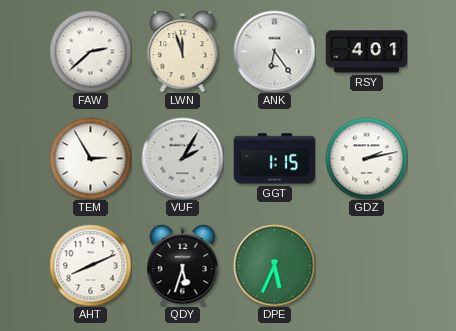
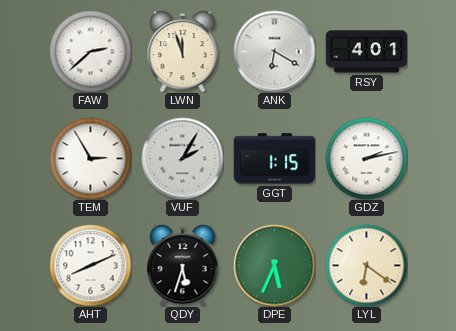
ANK: 6:24 -> 6:20
LYL: none -> 6:21
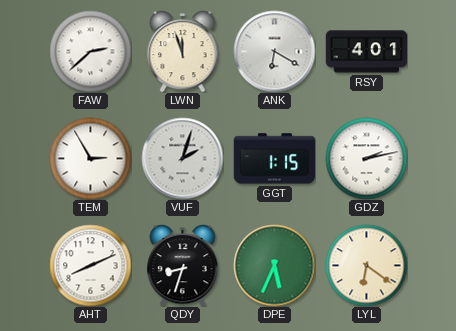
VUF: 2:05 -> 2:03
QDY: 5:33 -> 8:33
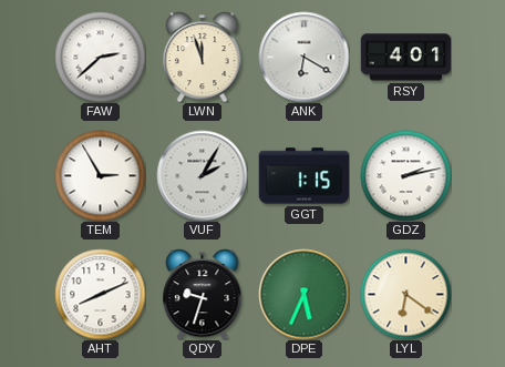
VUF: 2:03 -> 2:05
QDY: 8:33 -> 9:33
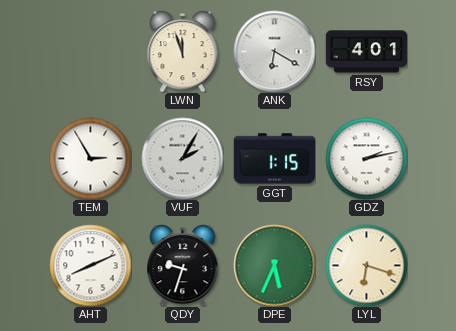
FAW: 2:38 -> none
LYL: 6:21 -> 6:18
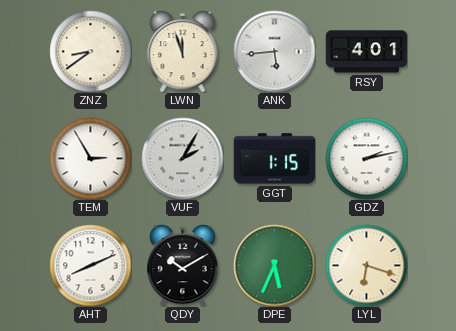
ZNZ: none -> 8:39
ANK: 6:20 -> 5:44
QDY: 9:33 -> 10:10
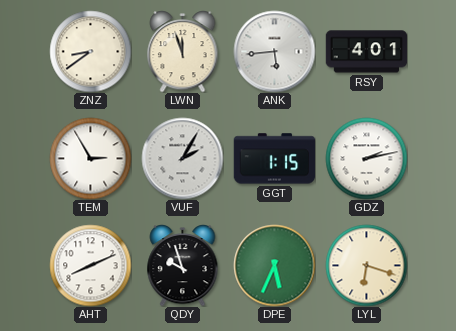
QDY: 10:10 -> 9:57
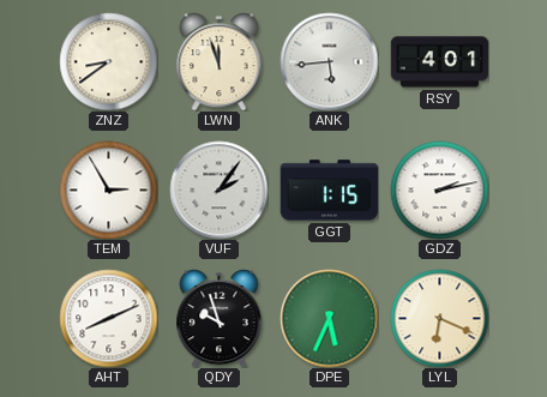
VUF: 2:05 -> 2:06
LYL: 6:18 -> 6:19
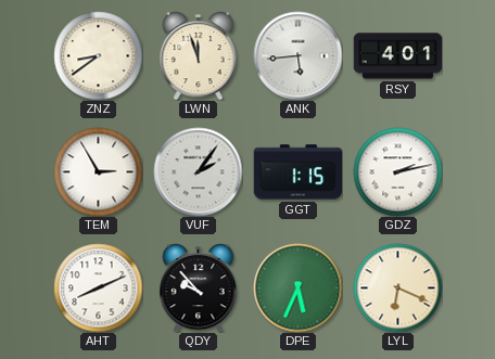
QDY: 9:57 -> 9:53
